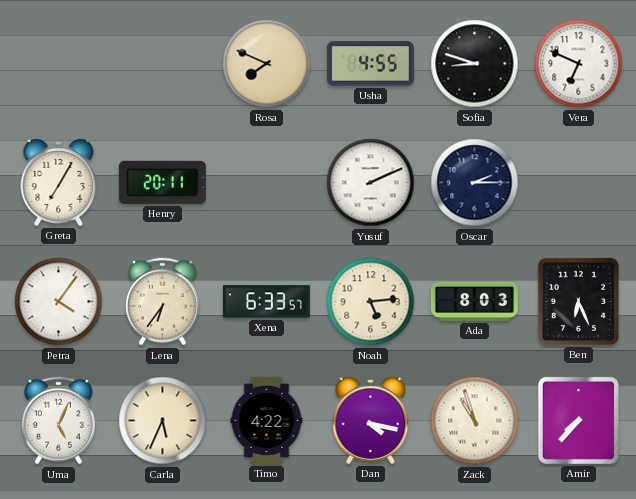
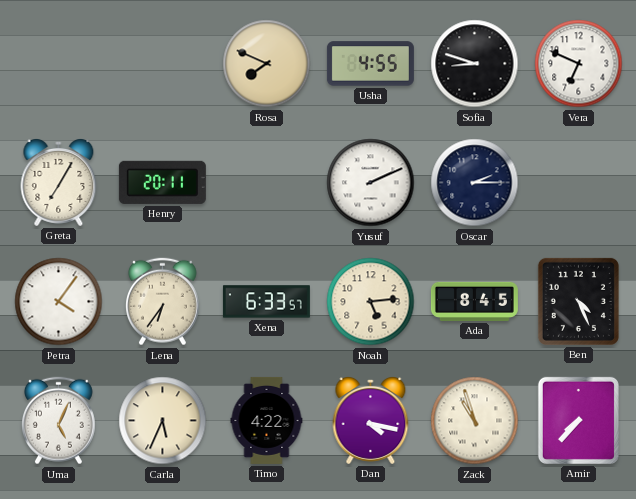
Ada: 8:03 -> 8:45
Ben: 6:26 -> 4:26
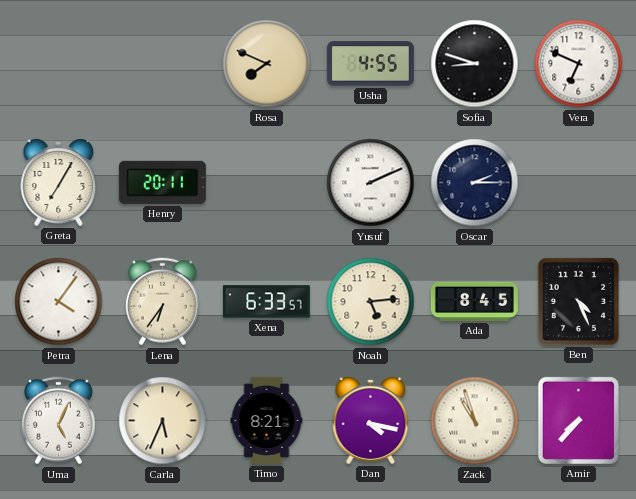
Timo: 4:22 -> 8:21
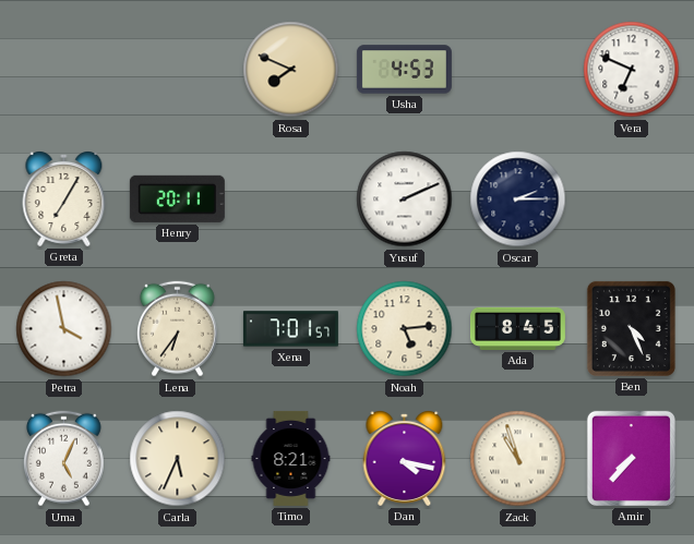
Usha: 4:55 -> 4:53
Sofia: 8:48 -> none
Petra: 4:06 -> 3:58
Xena: 6:33 -> 7:01
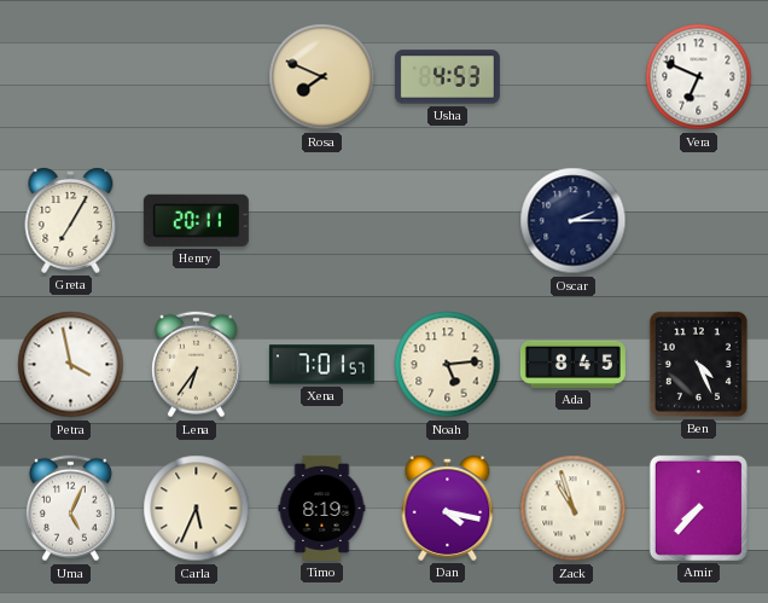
Yusuf: 2:11 -> none
Timo: 8:21 -> 8:19
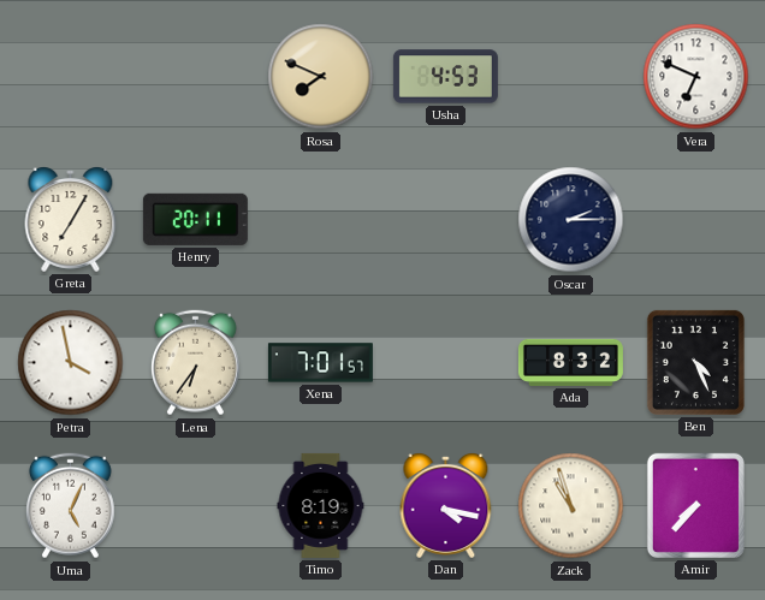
Noah: 5:14 -> none
Ada: 8:45 -> 8:32
Carla: 5:34 -> none
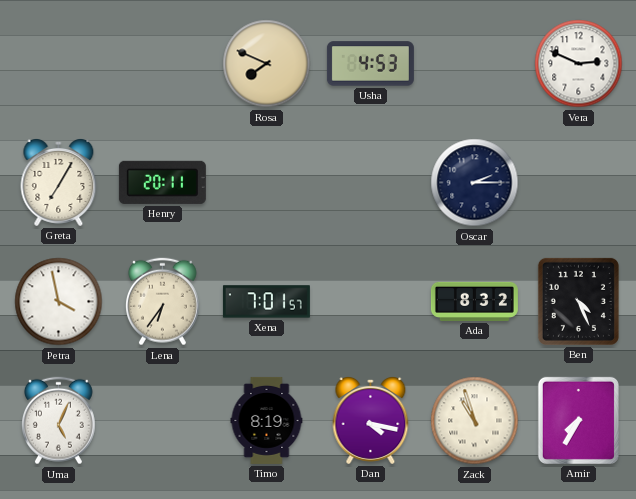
Vera: 6:49 -> 2:49
Amir: 7:37 -> 7:35
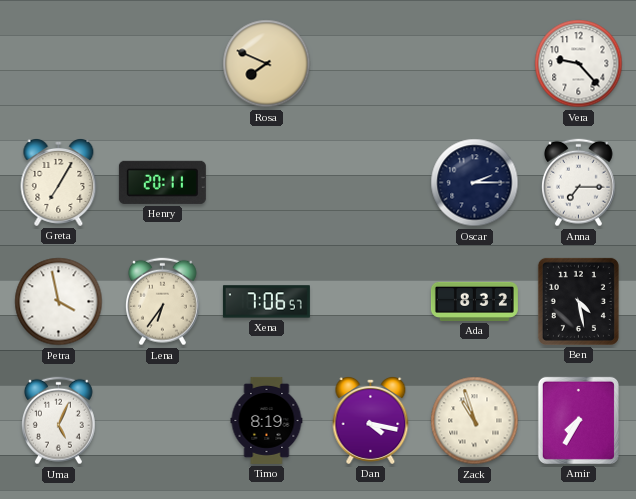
Usha: 4:53 -> none
Vera: 2:49 -> 9:23
Anna: none -> 7:15
Xena: 7:01 -> 7:06
Ben: 4:26 -> 4:28
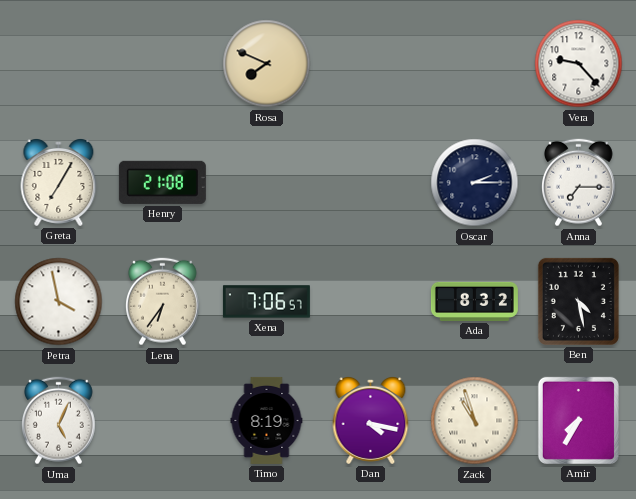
Henry: 20:11 -> 21:08
